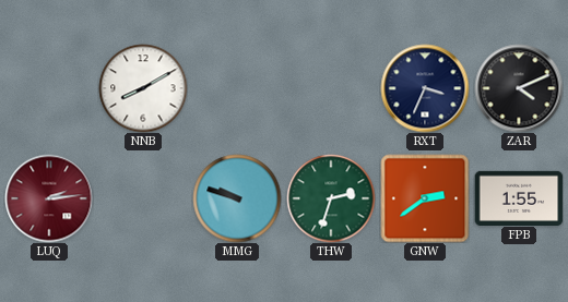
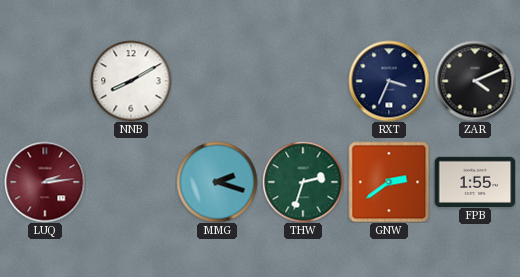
MMG: 9:48 -> 2:18
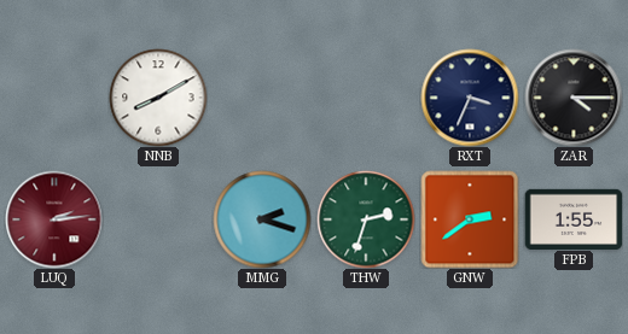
ZAR: 4:11 -> 4:15
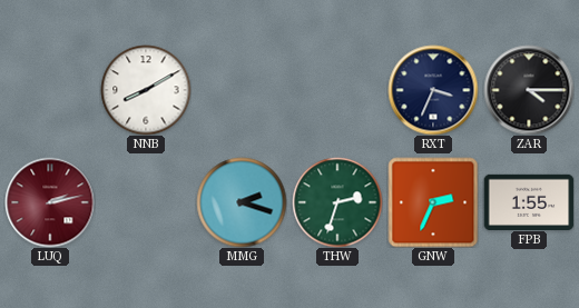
LUQ: 2:14 -> 2:13
GNW: 2:39 -> 2:34
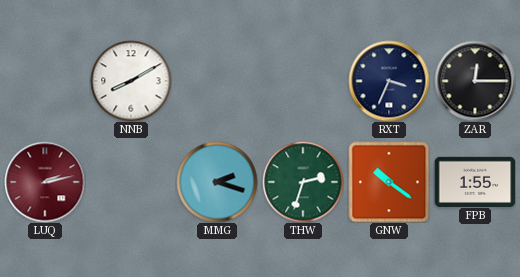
ZAR: 4:15 -> 12:15
GNW: 2:34 -> 10:21
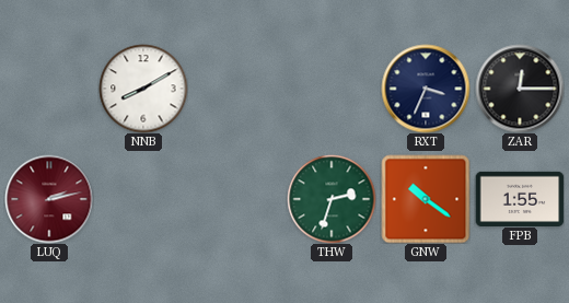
MMG: 2:18 -> none
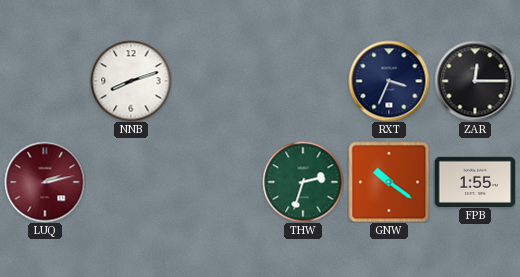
NNB: 8:10 -> 8:12
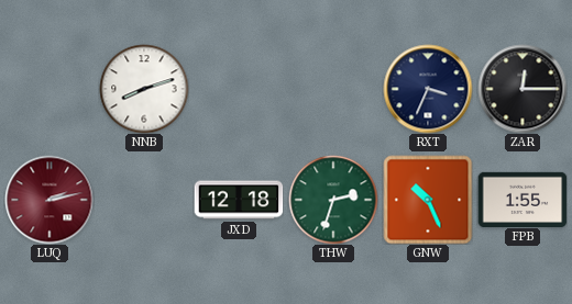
JXD: none -> 12:18
GNW: 10:21 -> 10:26
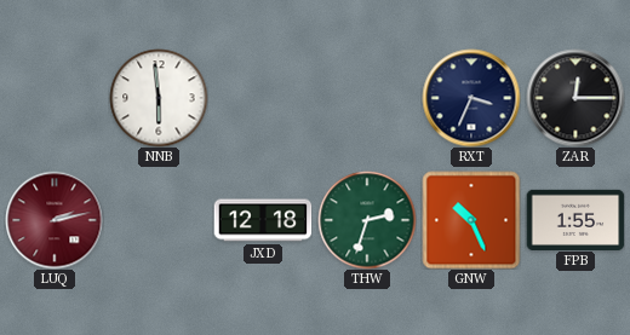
NNB: 8:12 -> 5:59
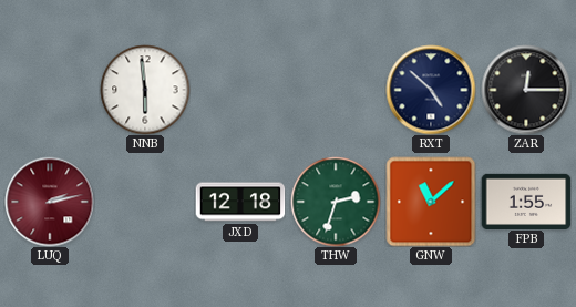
RXT: 3:34 -> 4:52
GNW: 10:26 -> 11:08
